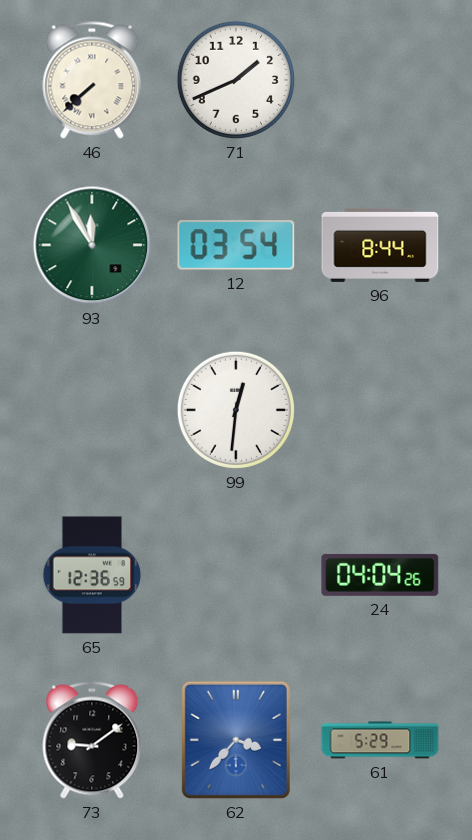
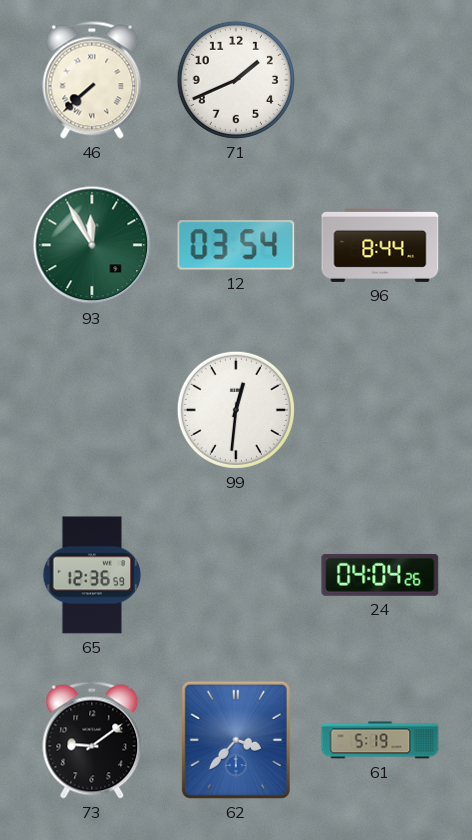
61: 5:29 -> 5:19
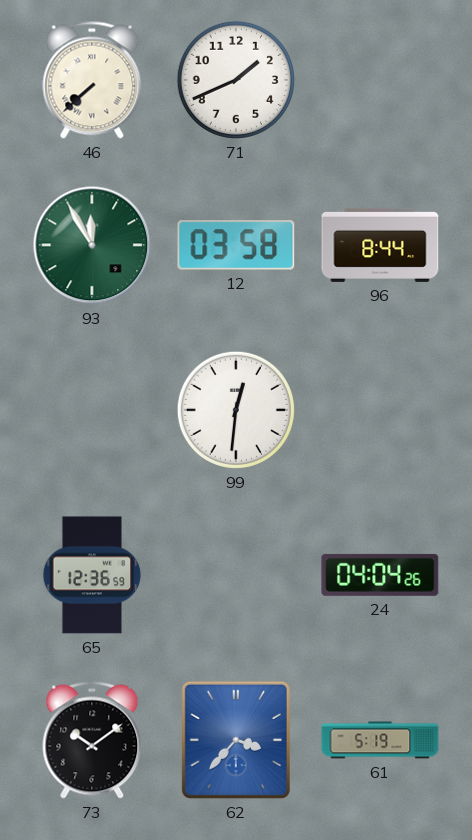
12: 03:54 -> 03:58
73: 9:09 -> 10:09
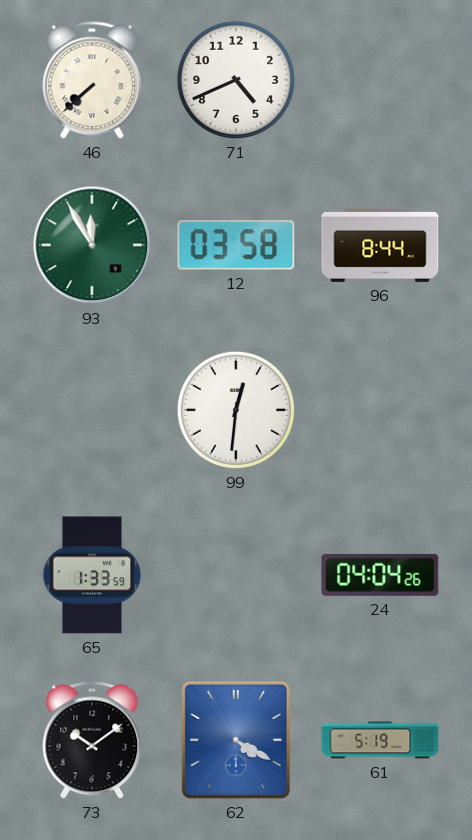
71: 1:41 -> 4:41
65: 12:36 -> 1:33
62: 3:37 -> 4:20
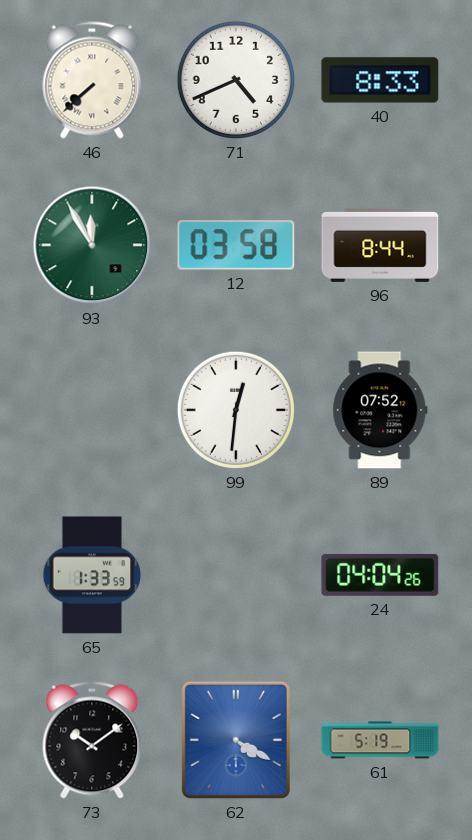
40: none -> 8:33
89: none -> 07:52
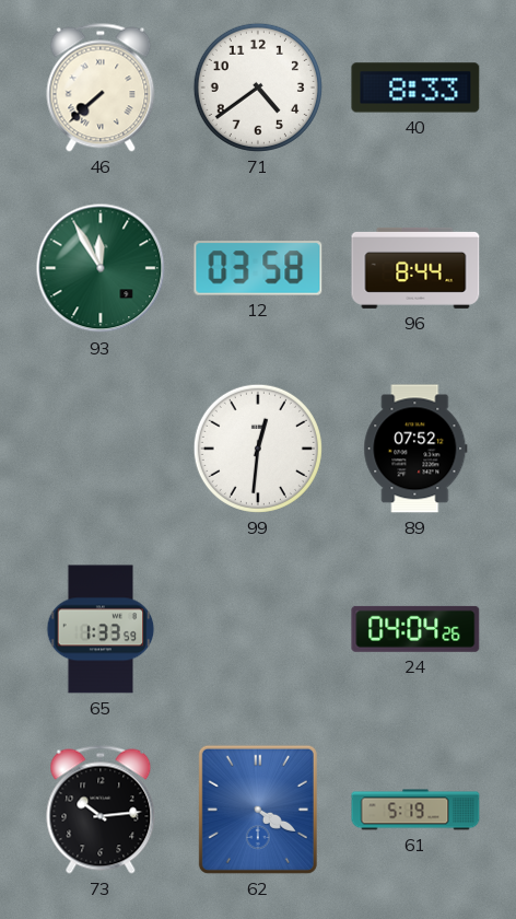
71: 4:41 -> 4:39
73: 10:09 -> 10:14
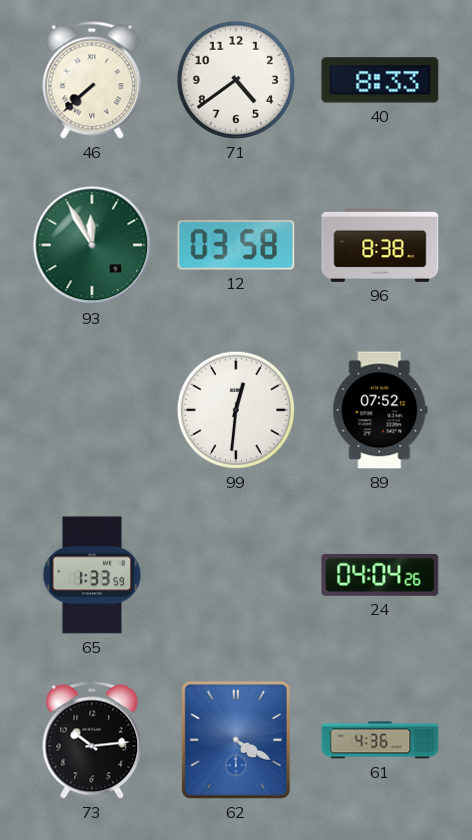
96: 8:44 -> 8:38
61: 5:19 -> 4:36
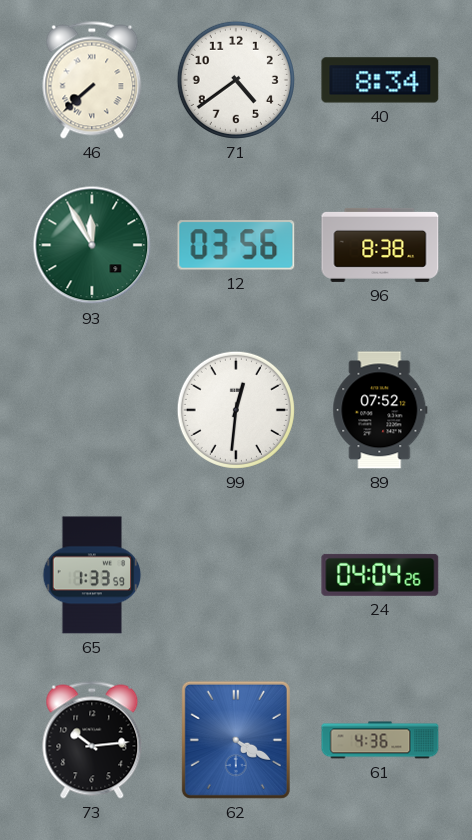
40: 8:33 -> 8:34
12: 03:58 -> 03:56
